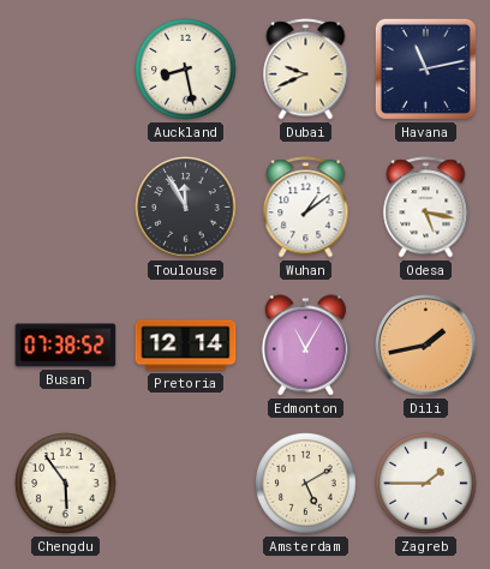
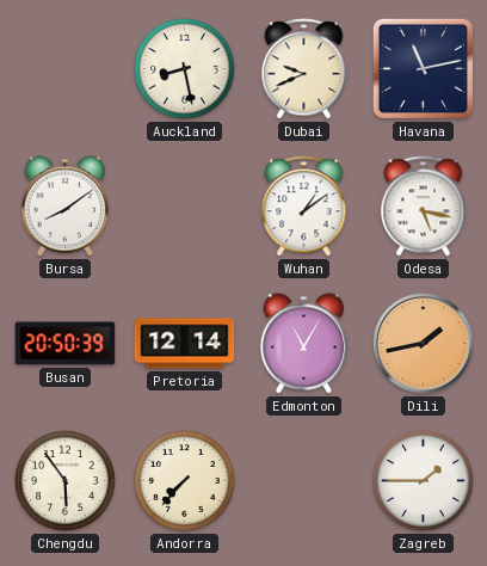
Bursa: none -> 8:09
Toulouse: 11:55 -> none
Busan: 07:38 -> 20:50
Andorra: none -> 7:37
Amsterdam: 5:10 -> none
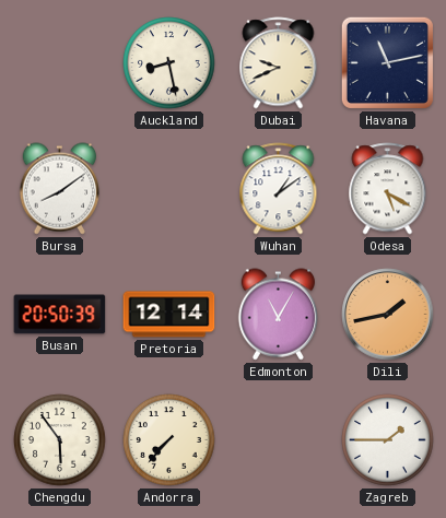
Odesa: 5:17 -> 5:20
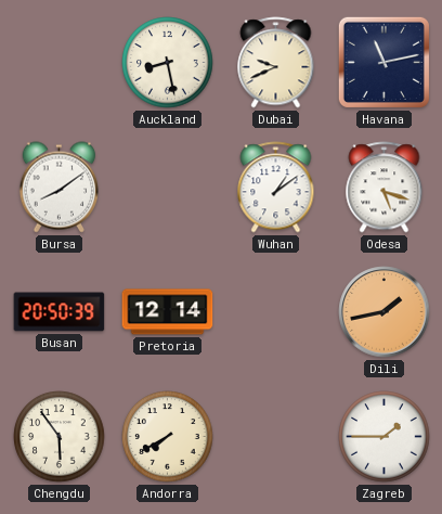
Odesa: 5:20 -> 5:18
Edmonton: 11:05 -> none
Andorra: 7:37 -> 7:40
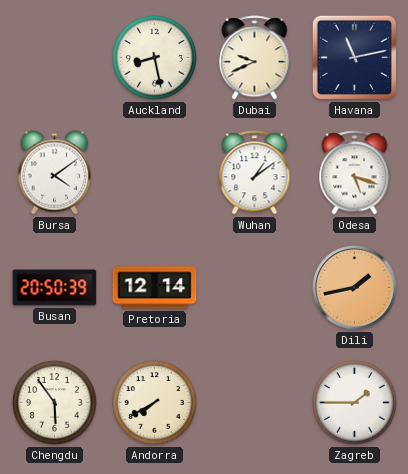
Bursa: 8:09 -> 4:09
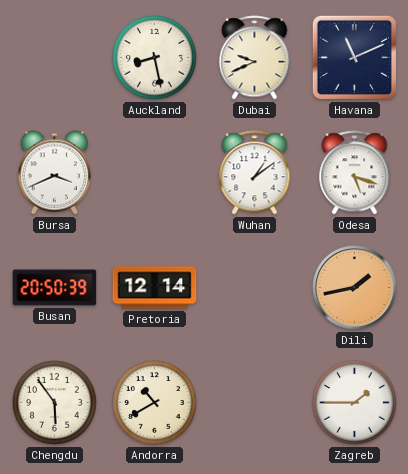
Havana: 11:13 -> 11:11
Bursa: 4:09 -> 3:41
Andorra: 7:40 -> 10:40
